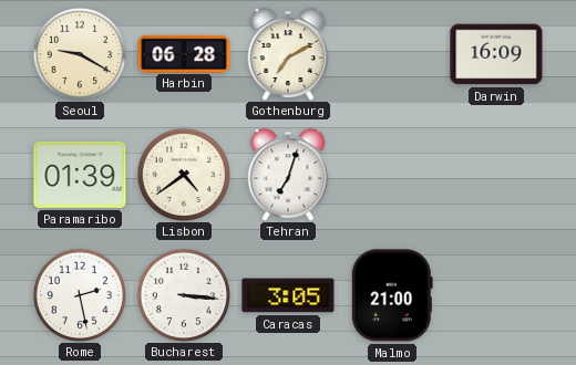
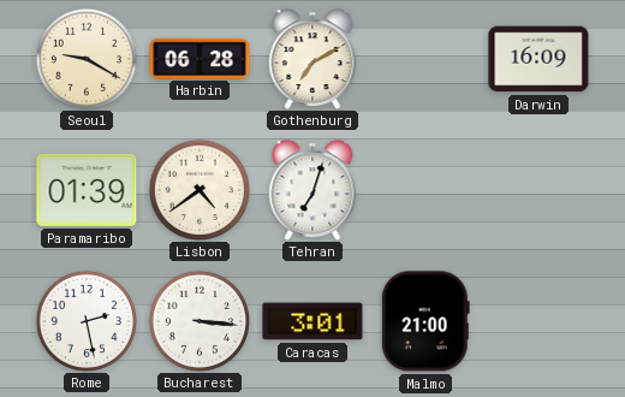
Caracas: 3:05 -> 3:01
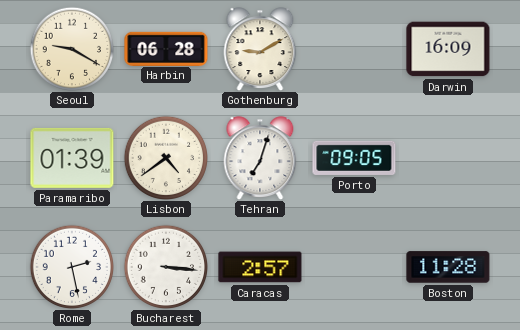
Gothenburg: 7:10 -> 9:10
Porto: none -> 09:05
Caracas: 3:01 -> 2:57
Malmo: 21:00 -> none
Boston: none -> 11:28
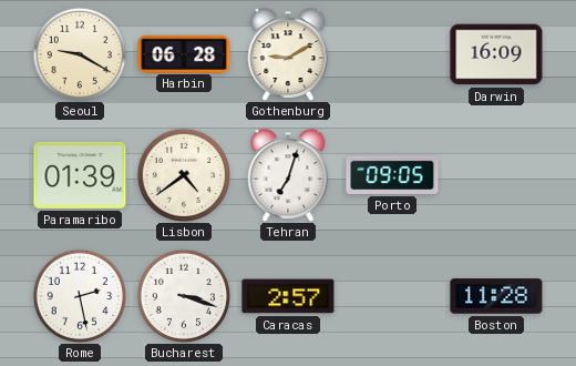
Bucharest: 3:16 -> 3:18
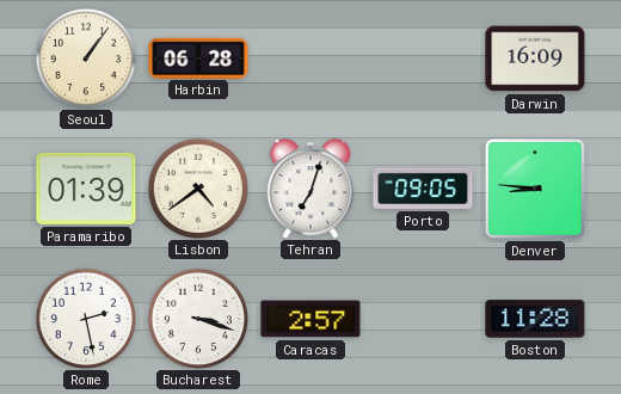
Seoul: 9:20 -> 1:06
Gothenburg: 9:10 -> none
Denver: none -> 8:46
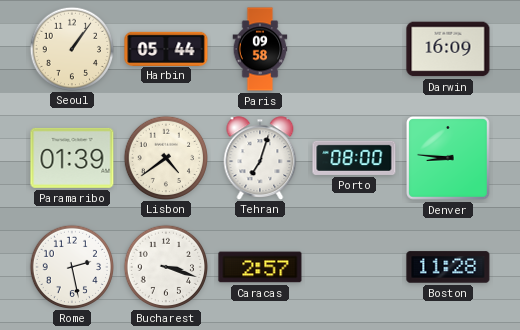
Harbin: 06:28 -> 05:44
Paris: none -> 09:58
Porto: 09:05 -> 08:00
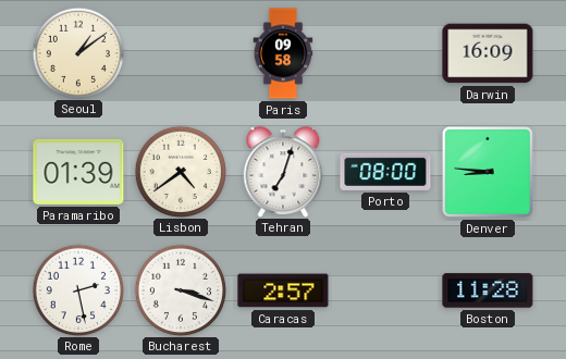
Seoul: 1:06 -> 1:09
Harbin: 05:44 -> none
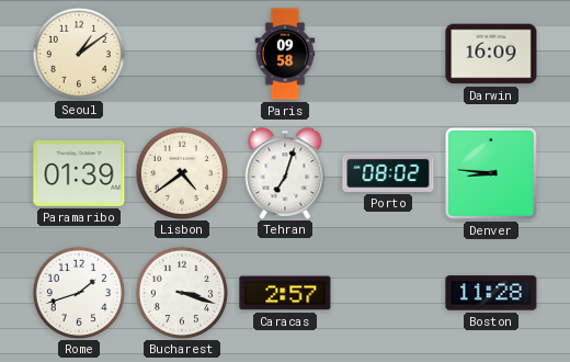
Porto: 08:00 -> 08:02
Rome: 2:28 -> 1:42
